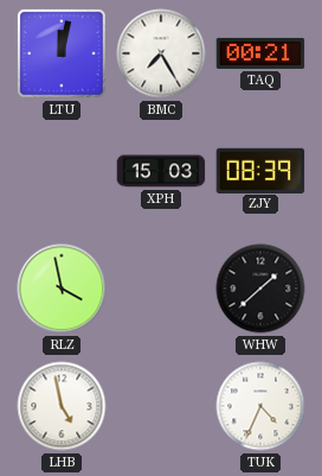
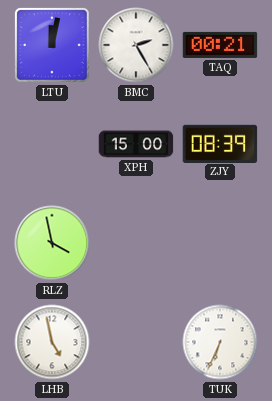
BMC: 7:25 -> 2:25
XPH: 15:03 -> 15:00
WHW: 1:38 -> none
TUK: 4:34 -> 6:34
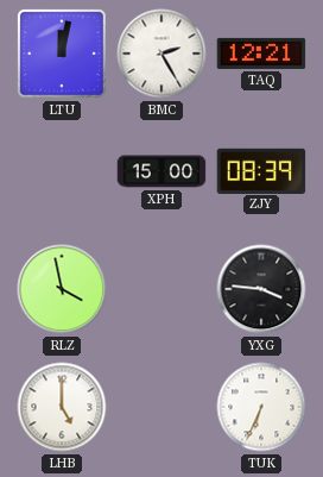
TAQ: 00:21 -> 12:21
YXG: none -> 3:46
LHB: 4:58 -> 5:00
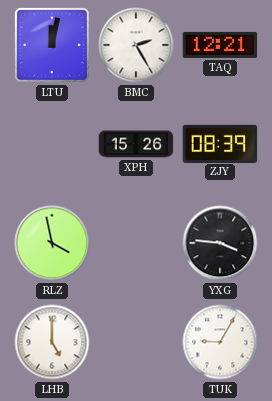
XPH: 15:00 -> 15:26
TUK: 6:34 -> 9:05
